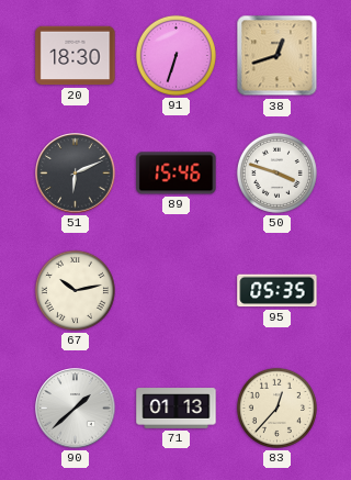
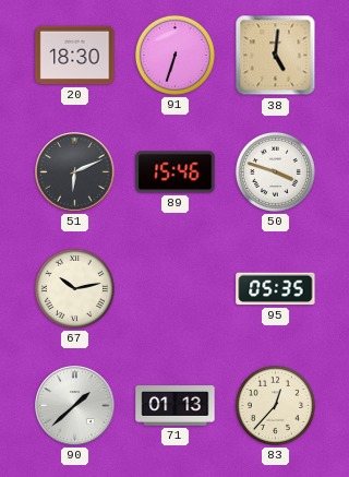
38: 12:42 -> 5:01
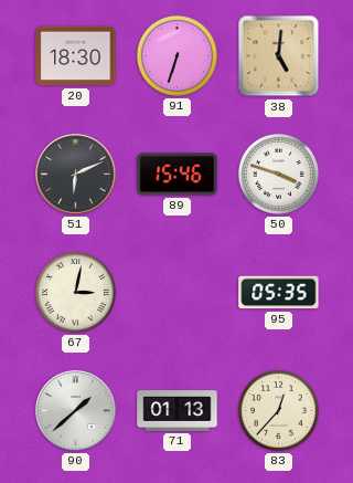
67: 10:13 -> 3:02
